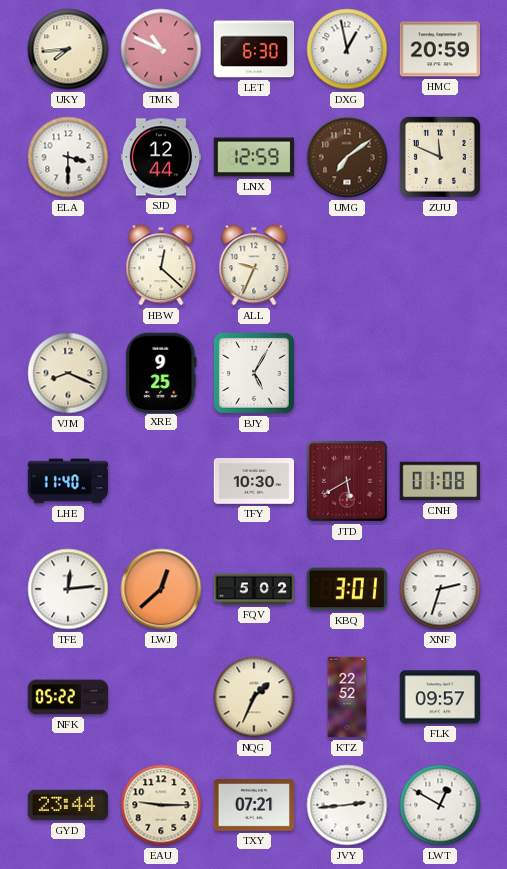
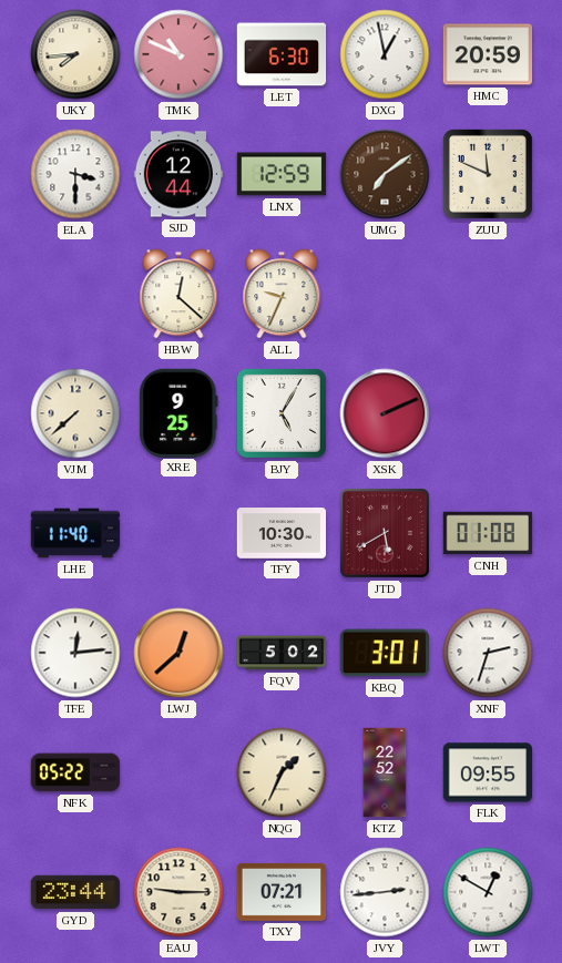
VJM: 8:19 -> 7:38
XSK: none -> 2:11
FLK: 09:57 -> 09:55
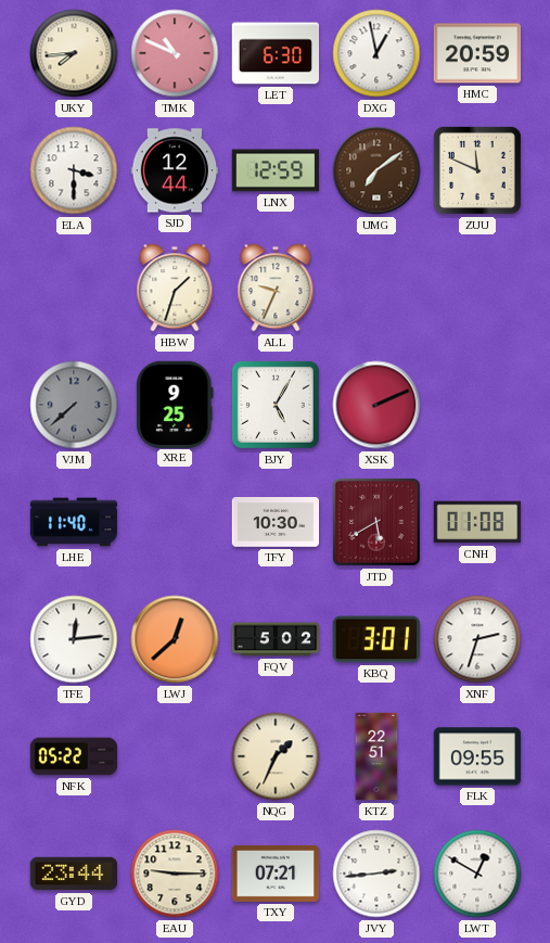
HBW: 12:22 -> 1:33
VJM dial: cream -> grey
KTZ: 22:52 -> 22:51
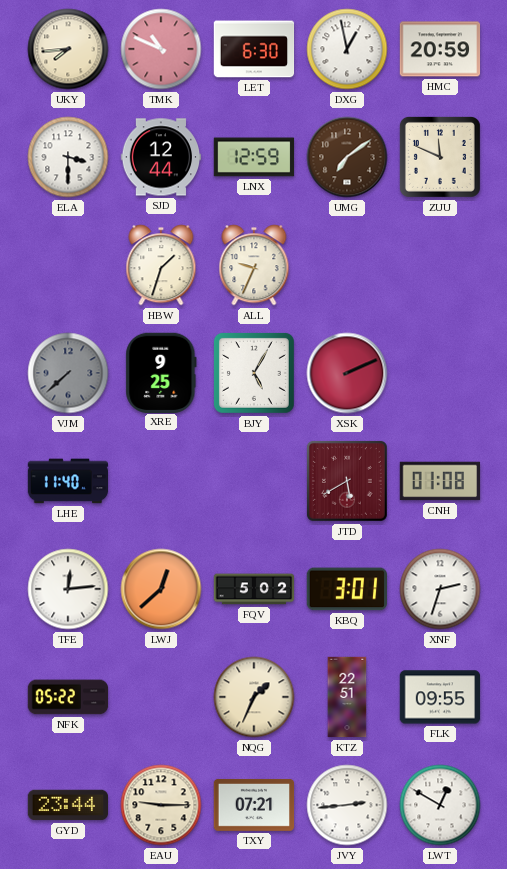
TFY: 10:30 -> none
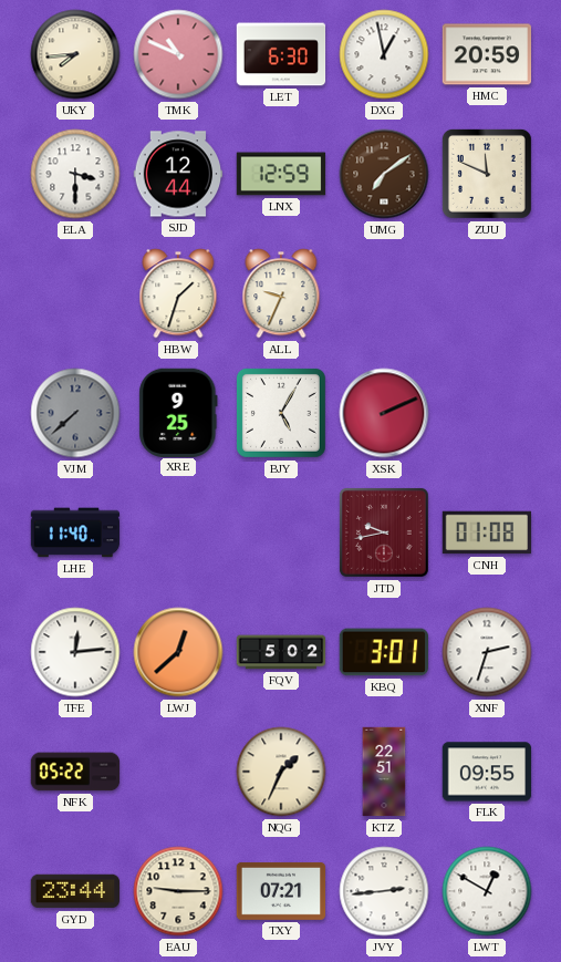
JTD: 5:40 -> 9:43
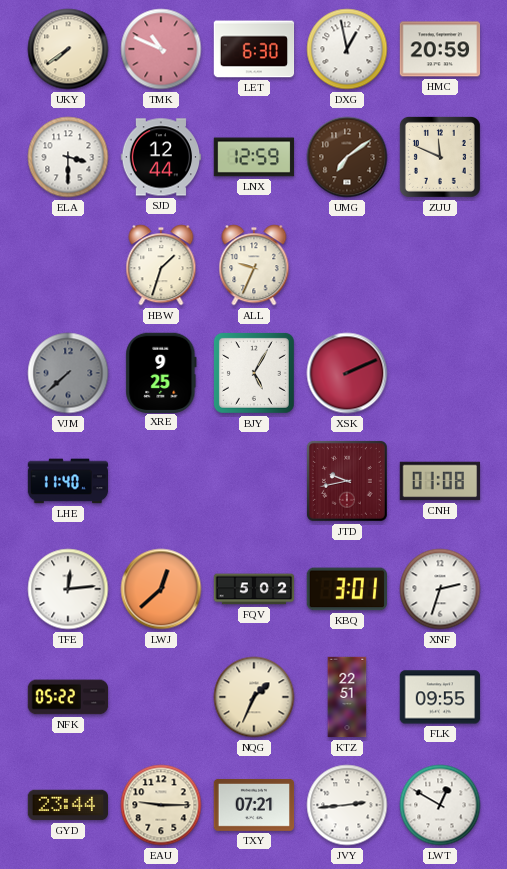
UKY: 7:44 -> 7:39
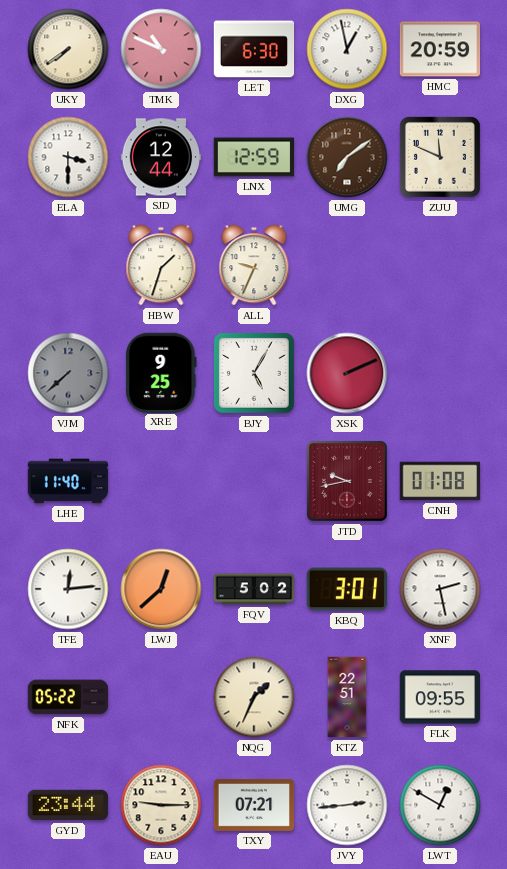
XNF: 2:33 -> 2:28
